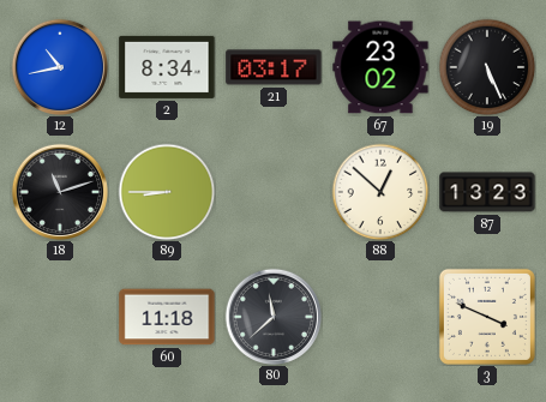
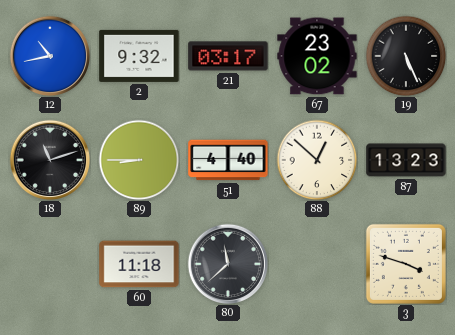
2: 8:34 -> 9:32
51: none -> 4:40
3: 3:49 -> 3:48
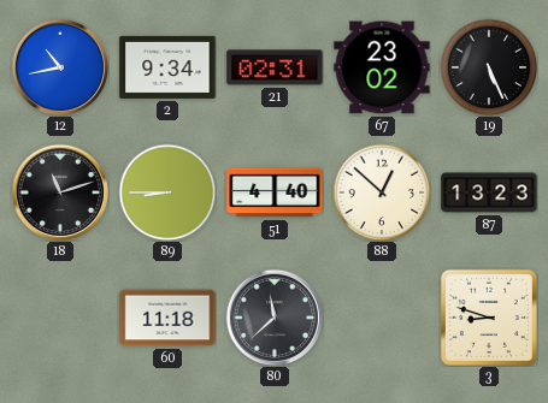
2: 9:32 -> 9:34
21: 03:17 -> 02:31
3: 3:48 -> 8:48
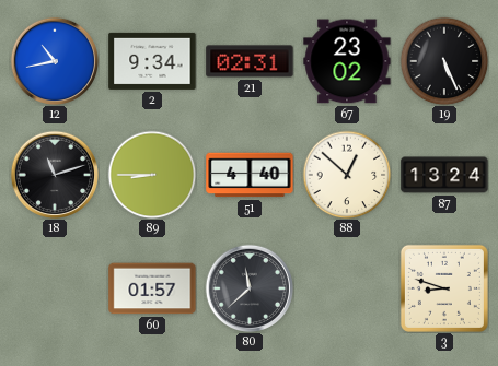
87: 13:23 -> 13:24
60: 11:18 -> 01:57
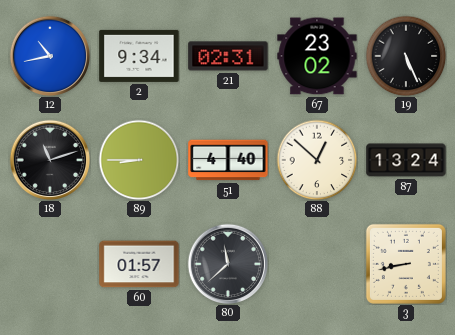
3: 8:48 -> 8:43
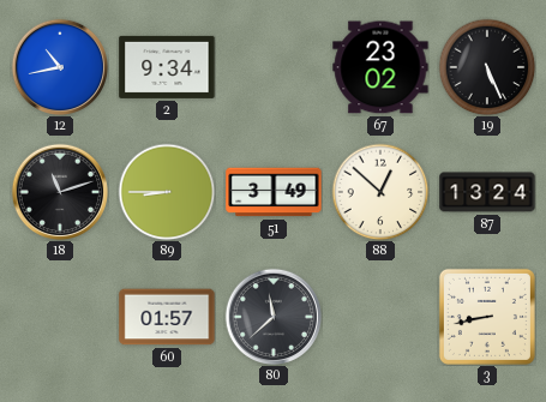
21: 02:31 -> none
51: 4:40 -> 3:49
